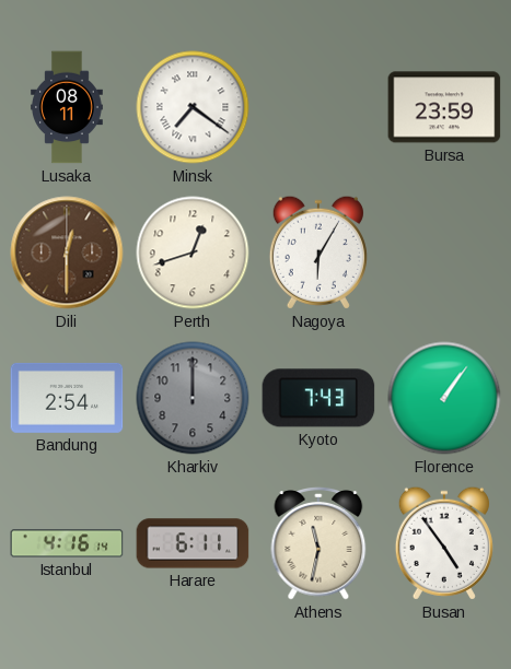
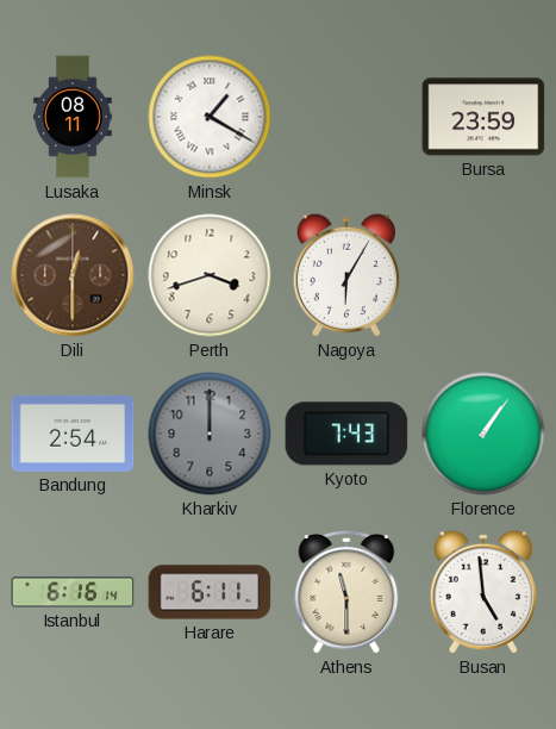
Minsk: 7:21 -> 1:20
Perth: 12:42 -> 3:42
Istanbul: 4:16 -> 6:16
Athens: 11:32 -> 11:30
Busan: 4:54 -> 4:59
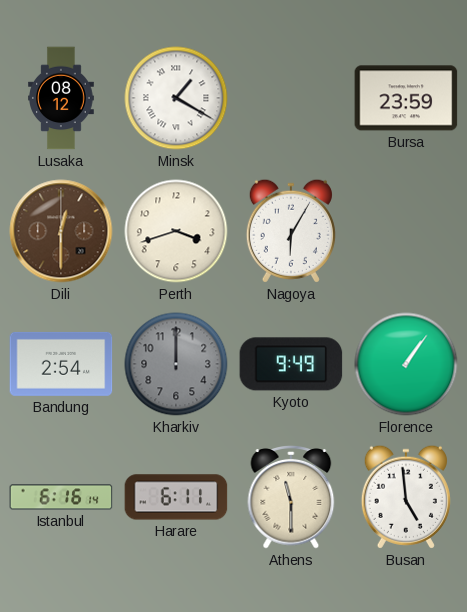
Lusaka: 08:11 -> 08:12
Kyoto: 7:43 -> 9:49
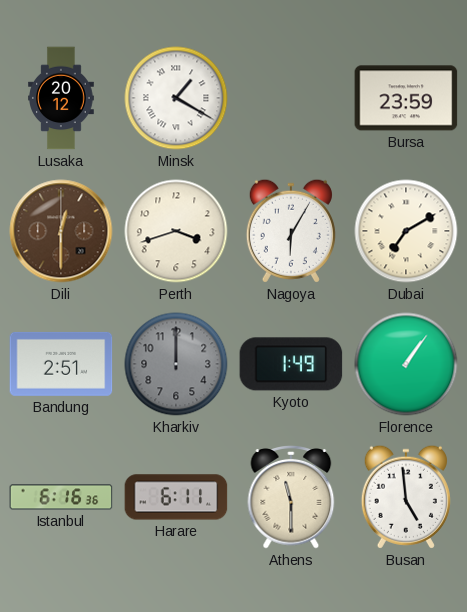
Lusaka: 08:12 -> 20:12
Dubai: none -> 7:10
Bandung: 2:54 -> 2:51
Kyoto: 9:49 -> 1:49
Istanbul: 6:16:14 -> 6:16:36
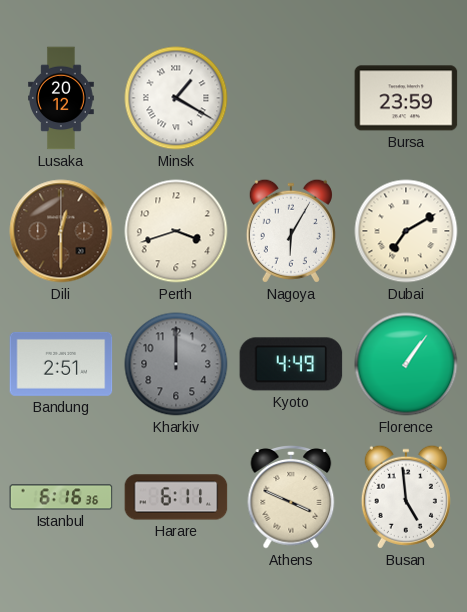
Kyoto: 1:49 -> 4:49
Athens: 11:30 -> 3:49
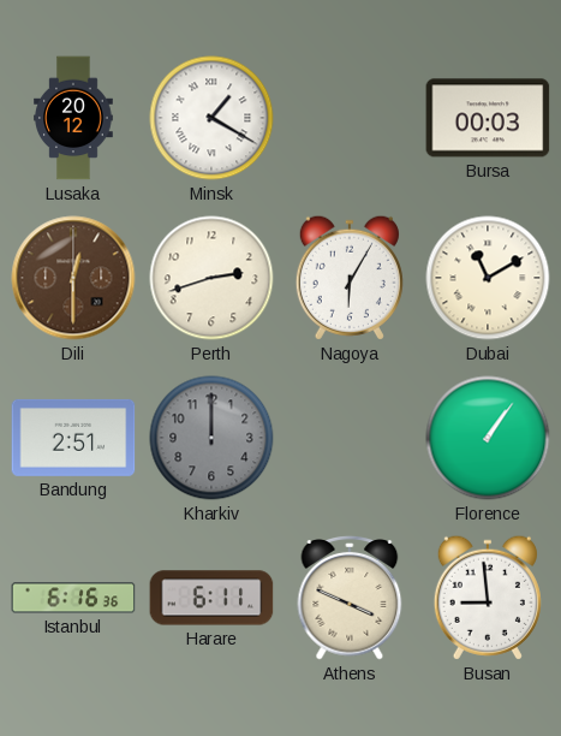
Bursa: 23:59 -> 00:03
Perth: 3:42 -> 2:42
Dubai: 7:10 -> 11:10
Kyoto: 4:49 -> none
Busan: 4:59 -> 8:59
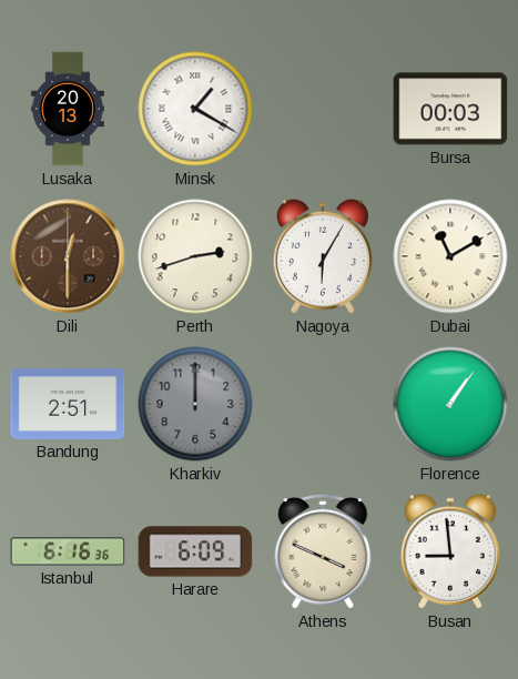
Lusaka: 20:12 -> 20:13
Harare: 6:11 -> 6:09
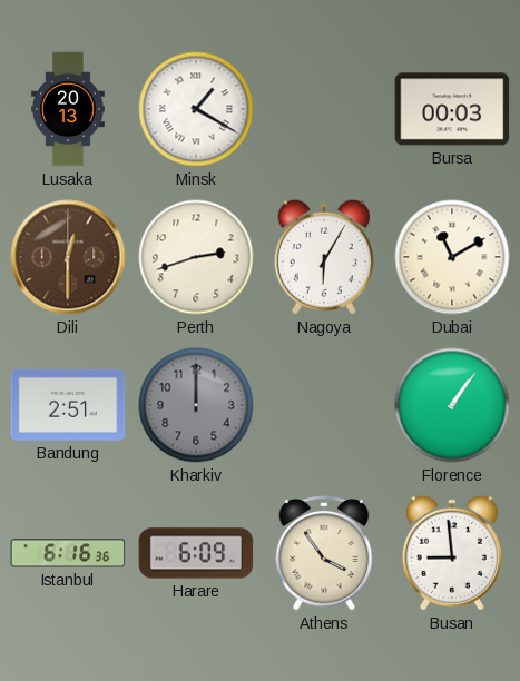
Athens: 3:49 -> 3:54
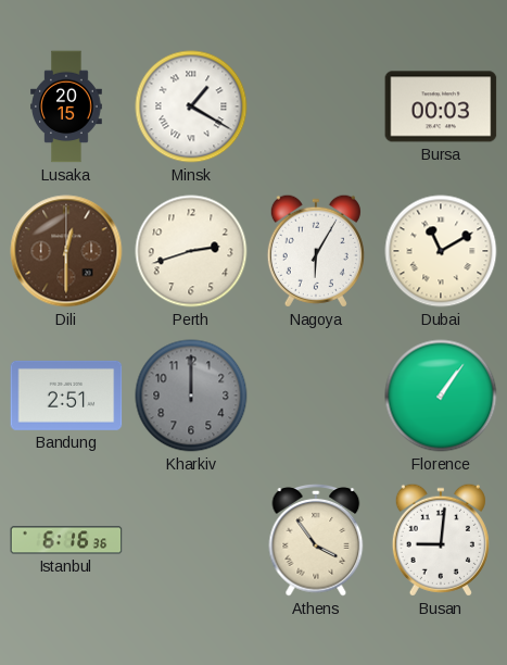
Lusaka: 20:13 -> 20:15
Harare: 6:09 -> none
Busan: 8:59 -> 9:01
